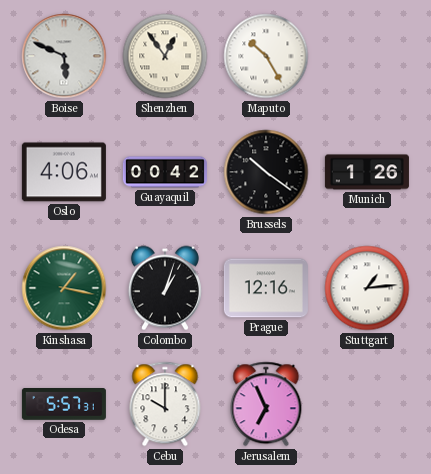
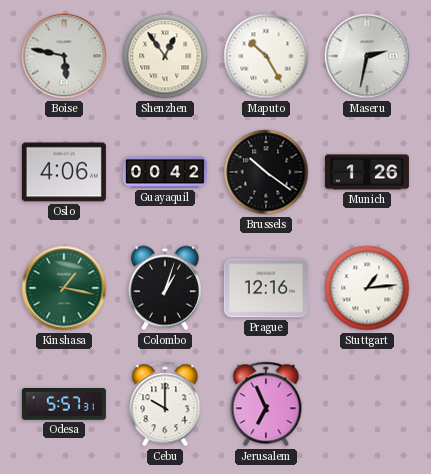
Boise: 5:49 -> 5:47
Maseru: none -> 2:32
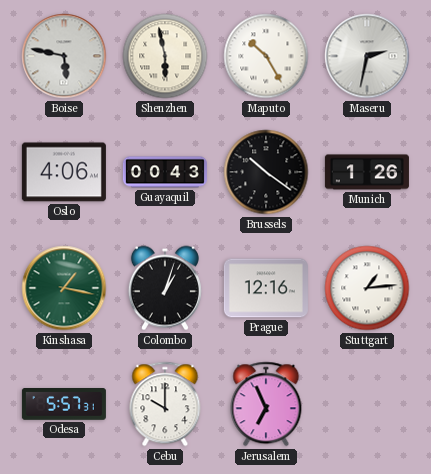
Shenzhen: 12:54 -> 5:58
Guayaquil: 00:42 -> 00:43
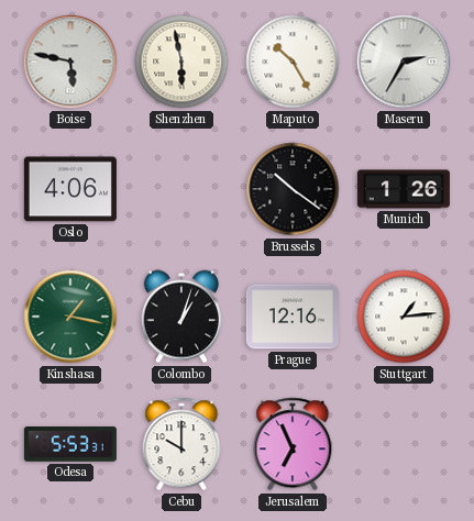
Maseru: 2:32 -> 2:35
Guayaquil: 00:43 -> none
Odesa: 5:57 -> 5:53
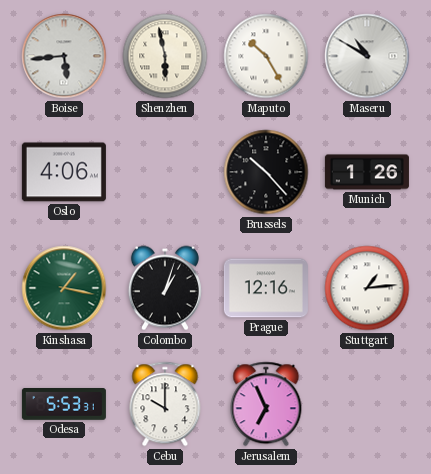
Boise: 5:47 -> 5:44
Maseru: 2:35 -> 10:50
Brussels: 10:21 -> 10:23
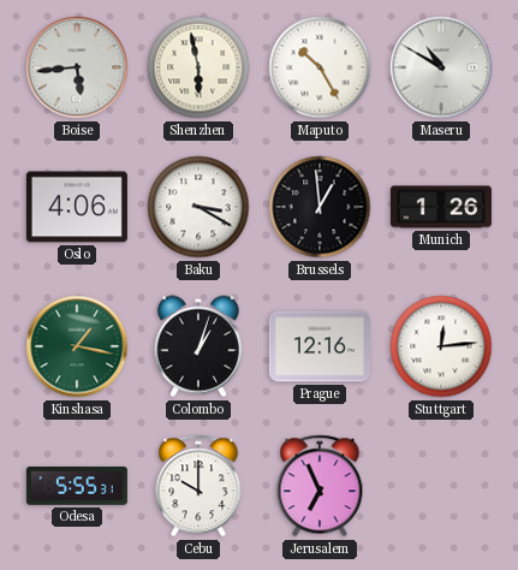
Baku: none -> 3:20
Brussels: 10:23 -> 12:59
Stuttgart: 1:14 -> 12:14
Odesa: 5:53 -> 5:55
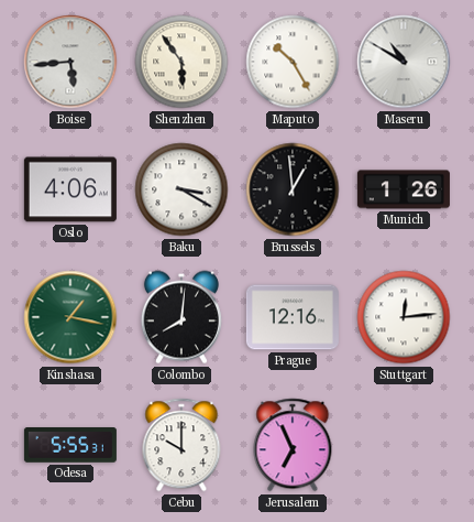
Shenzhen: 5:58 -> 5:54
Colombo: 1:03 -> 8:01
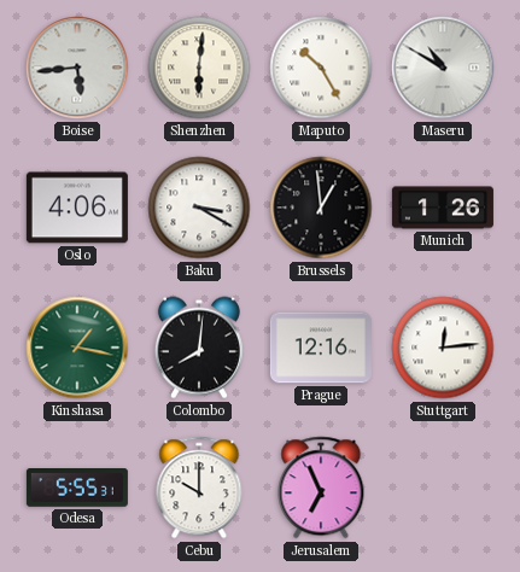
Shenzhen: 5:54 -> 6:01
